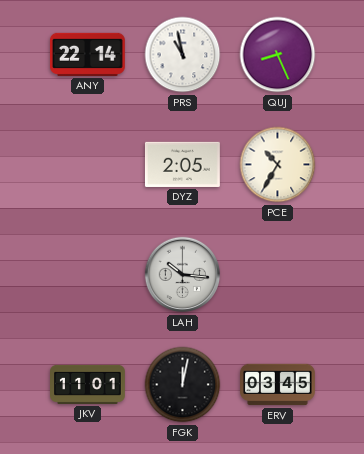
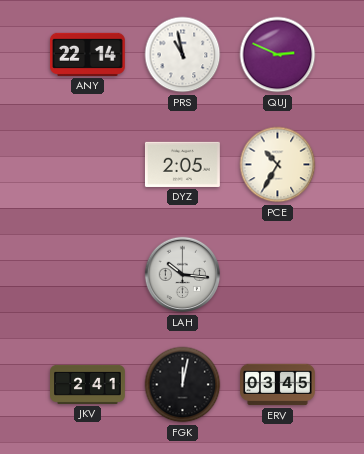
QUJ: 8:26 -> 2:49
JKV: 11:01 -> 2:41
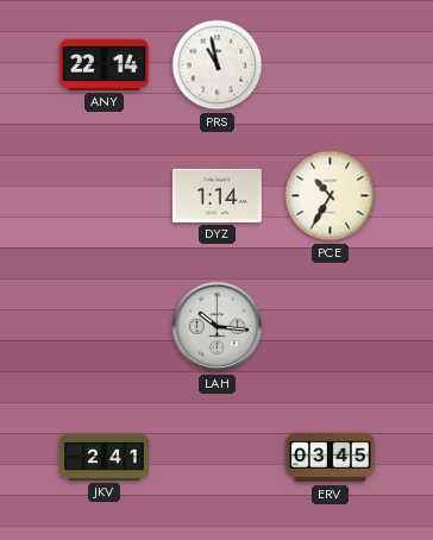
QUJ: 2:49 -> none
DYZ: 2:05 -> 1:14
FGK: 12:02 -> none
